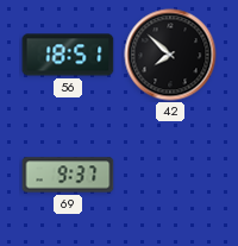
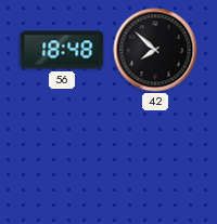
56: 18:51 -> 18:48
69: 9:37 -> none
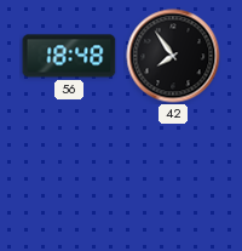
42: 7:52 -> 7:54
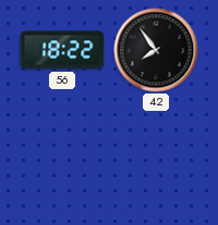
56: 18:48 -> 18:22
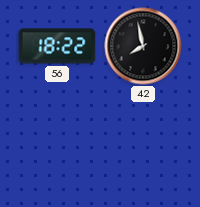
42: 7:54 -> 7:58
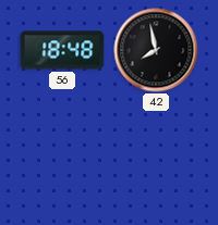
56: 18:22 -> 18:48
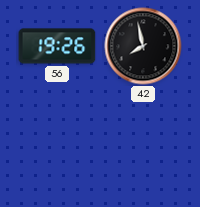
56: 18:48 -> 19:26
